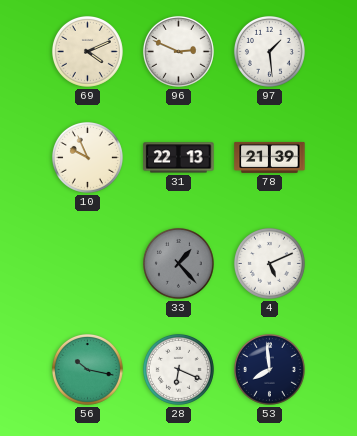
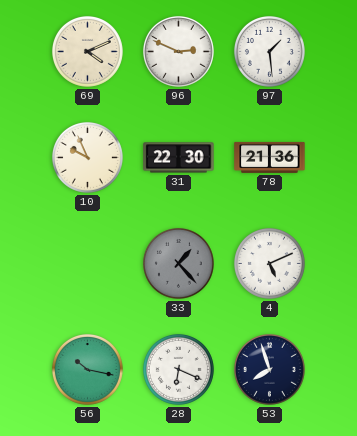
31: 22:13 -> 22:30
78: 21:39 -> 21:36
53: 7:59 -> 7:57
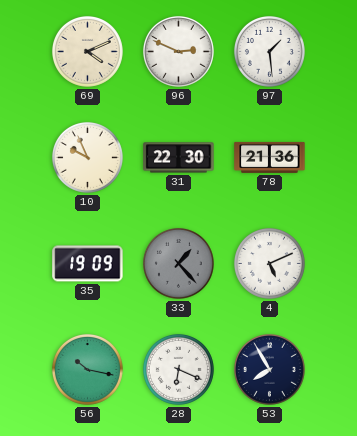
35: none -> 19:09
53: 7:57 -> 7:55
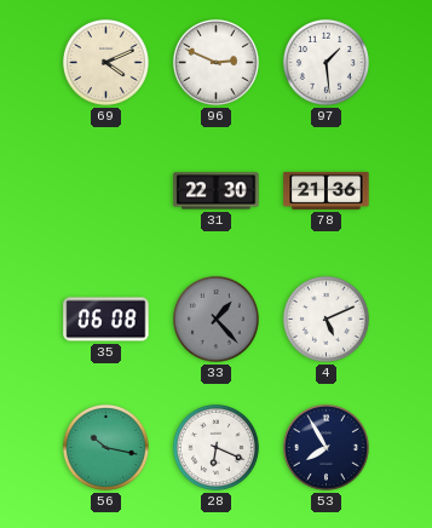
10: 9:56 -> none
35: 19:09 -> 06:08
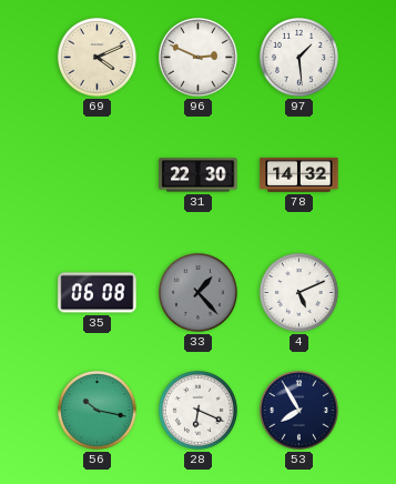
78: 21:36 -> 14:32
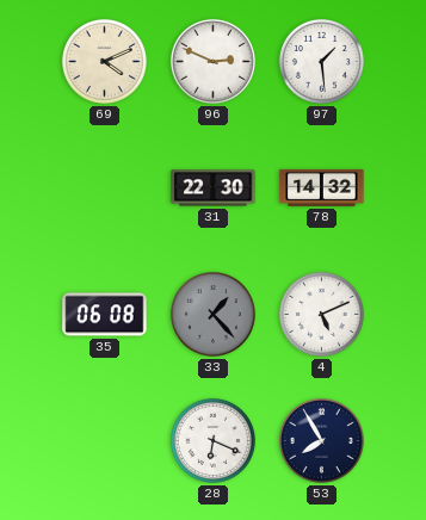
56: 10:17 -> none
